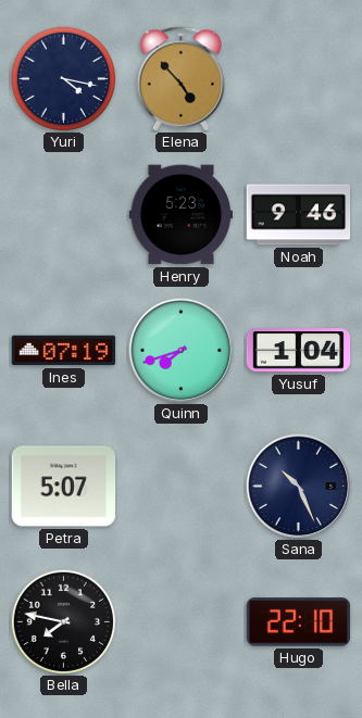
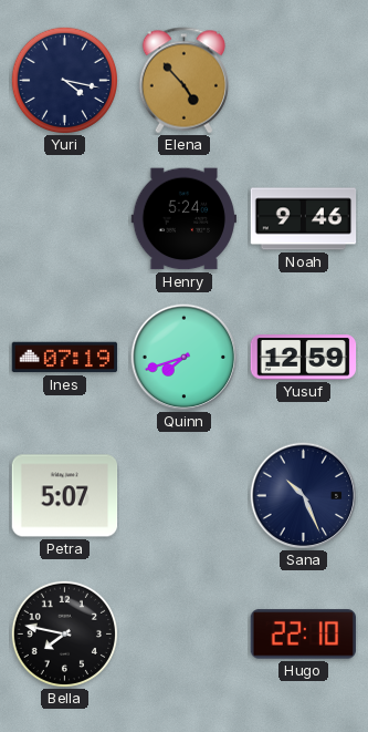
Henry: 5:23 -> 5:24
Yusuf: 1:04 -> 12:59
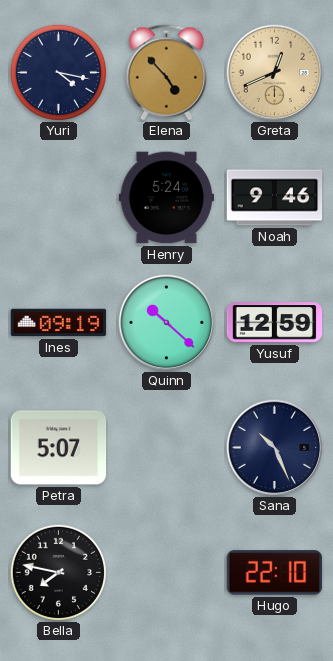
Greta: none -> 12:41
Ines: 07:19 -> 09:19
Quinn: 7:42 -> 10:22
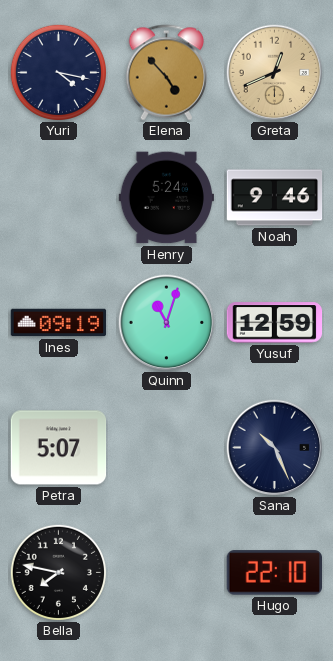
Quinn: 10:22 -> 11:03
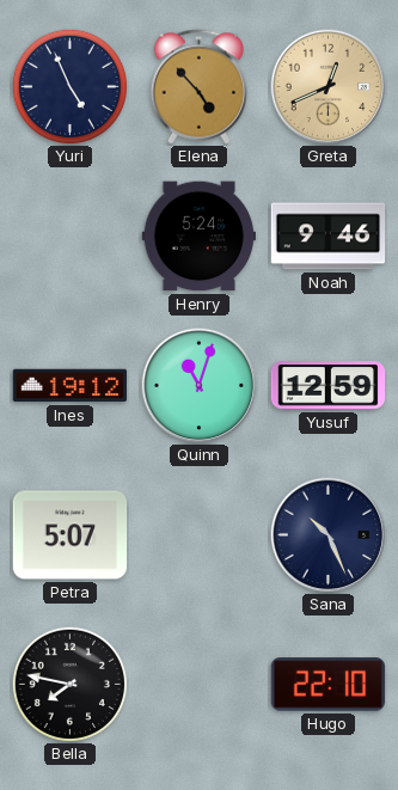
Yuri: 4:17 -> 4:56
Ines: 09:19 -> 19:12
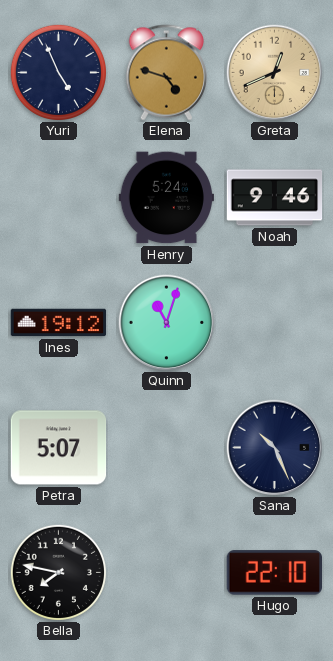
Elena: 4:53 -> 4:48
Yusuf: 12:59 -> none
